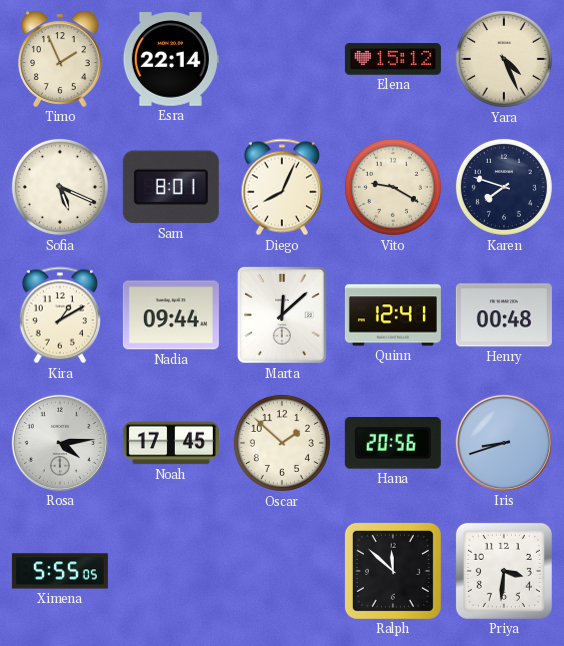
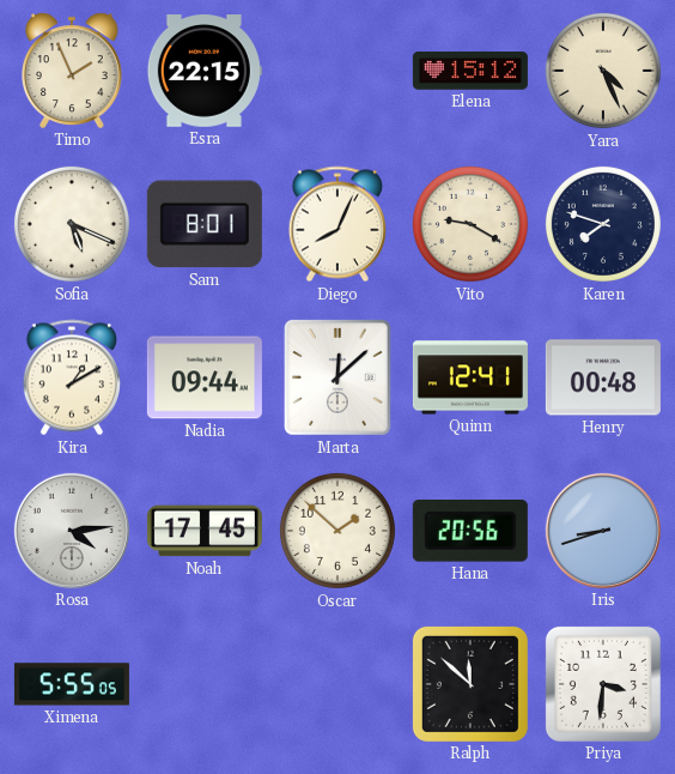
Esra: 22:14 -> 22:15
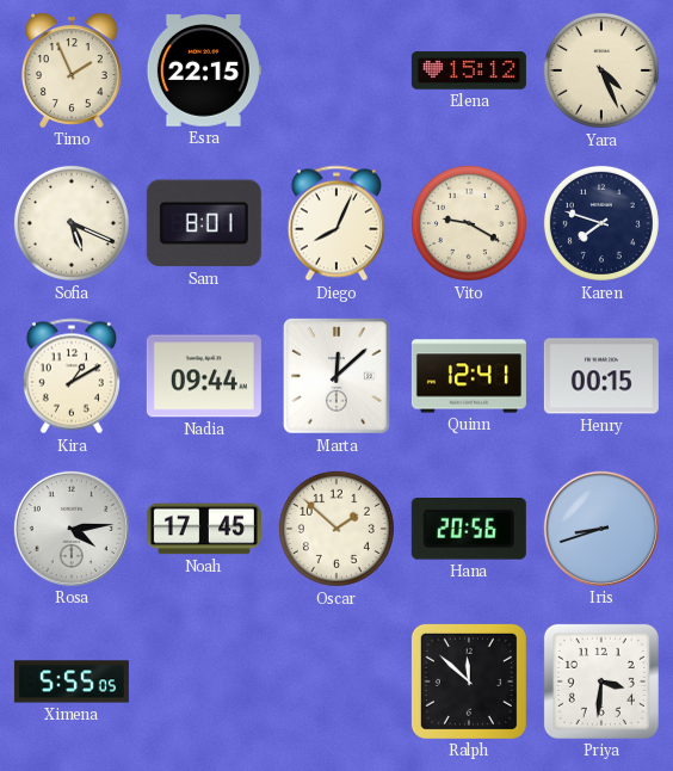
Henry: 00:48 -> 00:15
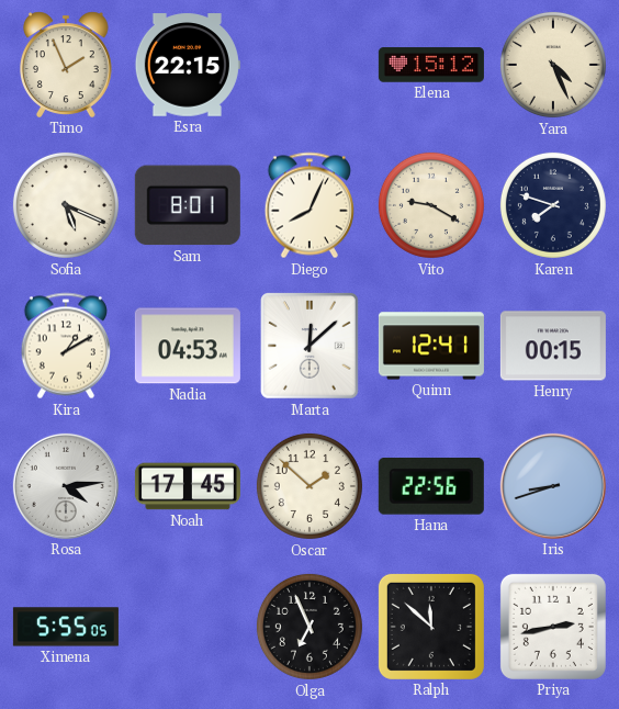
Nadia: 09:44 -> 04:53
Hana: 20:56 -> 22:56
Olga: none -> 6:56
Priya: 3:31 -> 2:43
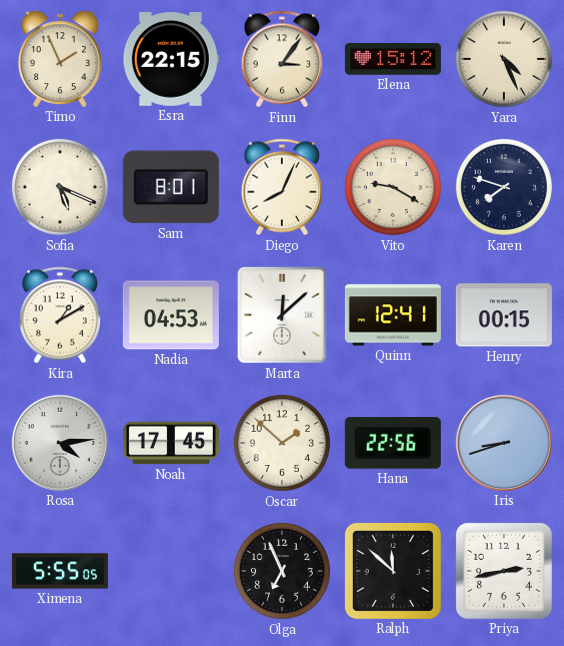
Finn: none -> 3:06
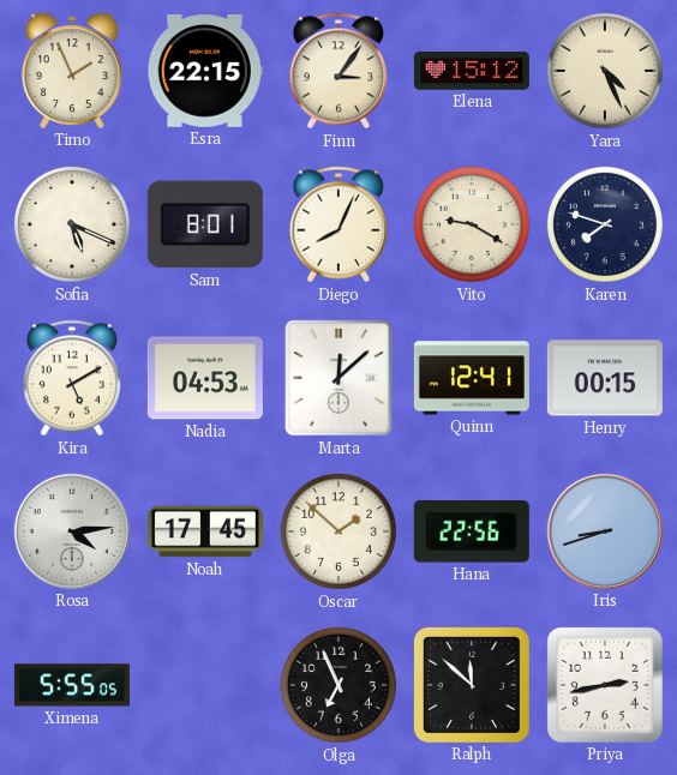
Kira: 1:10 -> 5:10
